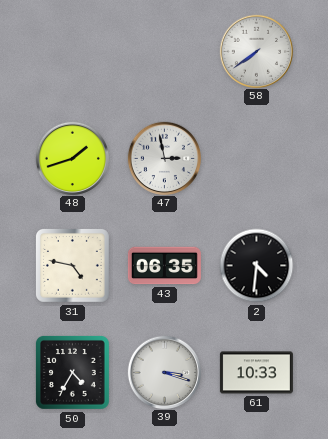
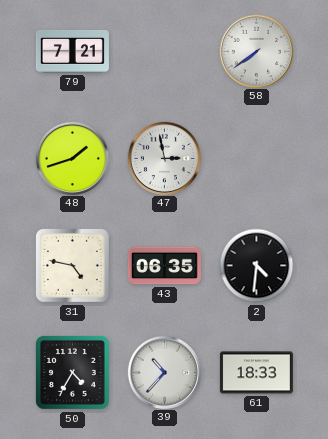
79: none -> 7:21
39: 3:18 -> 10:37
61: 10:33 -> 18:33
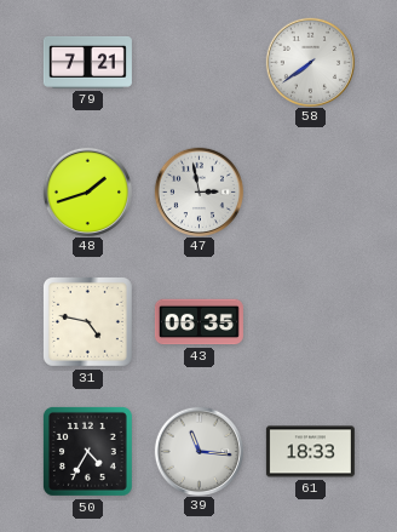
2: 4:31 -> none
39: 10:37 -> 11:16
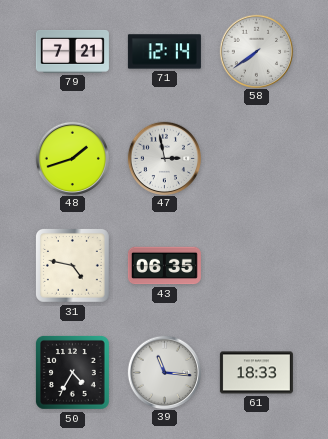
71: none -> 12:14
